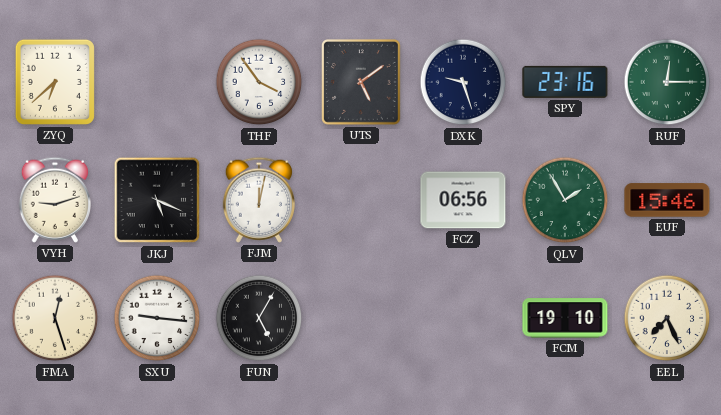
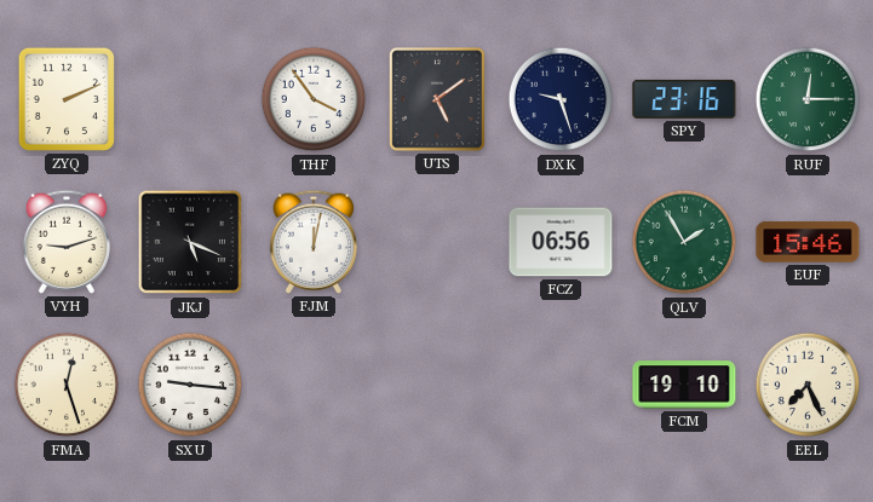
ZYQ: 6:38 -> 2:11
FUN: 5:05 -> none
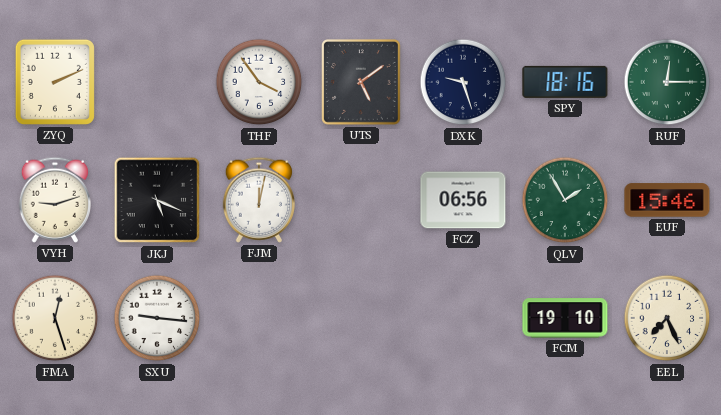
SPY: 23:16 -> 18:16
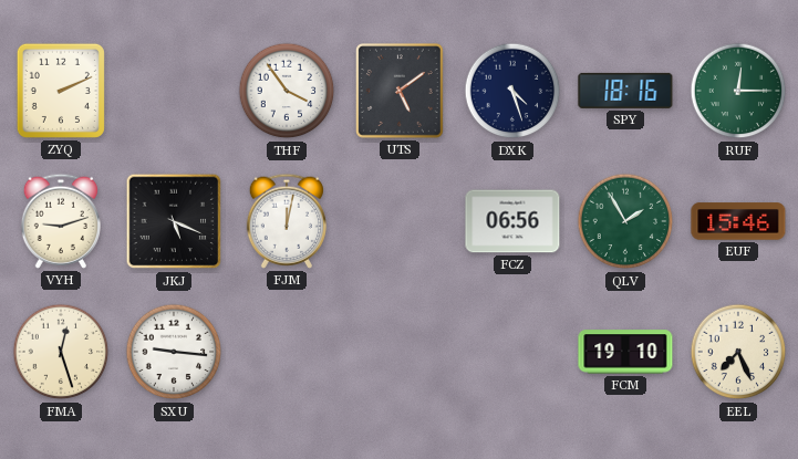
DXK: 9:27 -> 4:27
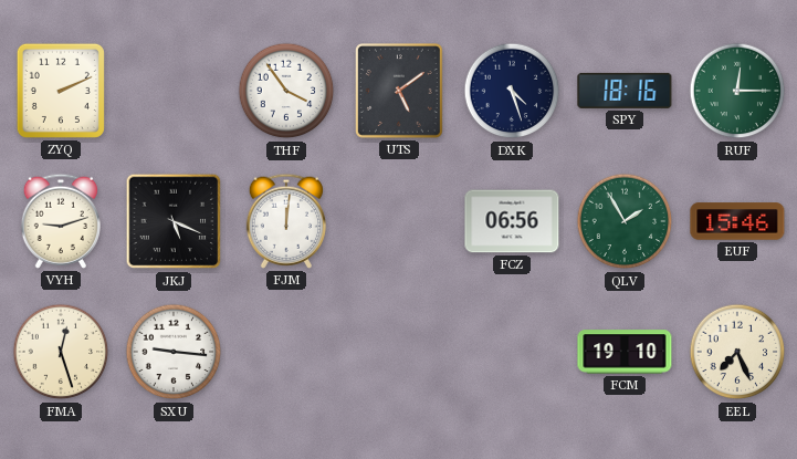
FJM: 12:02 -> 12:01
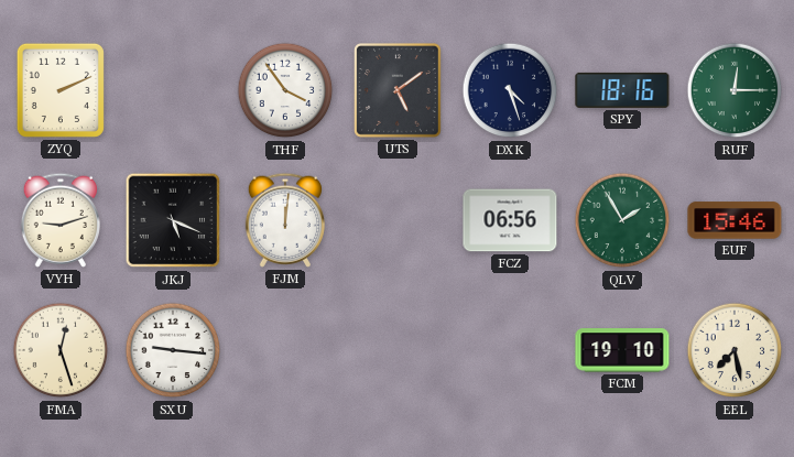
EEL: 7:26 -> 7:28
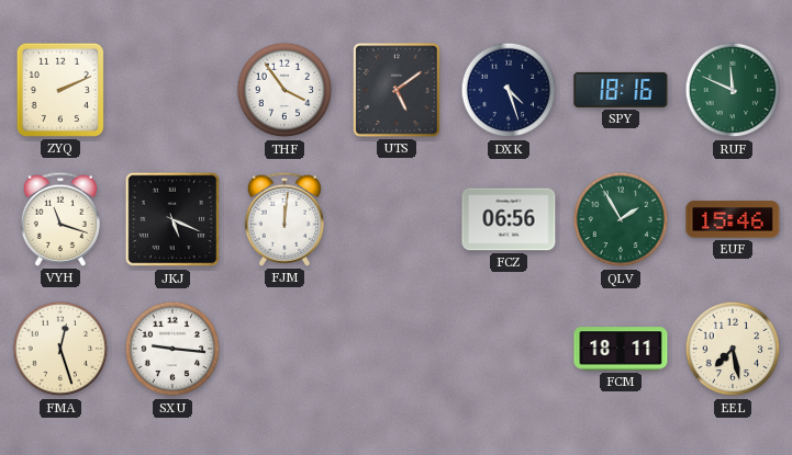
RUF: 12:15 -> 11:49
VYH: 9:12 -> 11:18
FCM: 19:10 -> 18:11
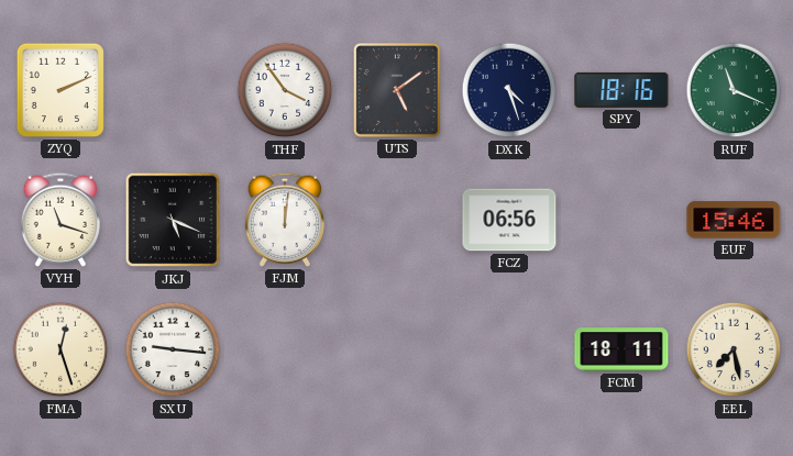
RUF: 11:49 -> 11:19
QLV: 1:55 -> none
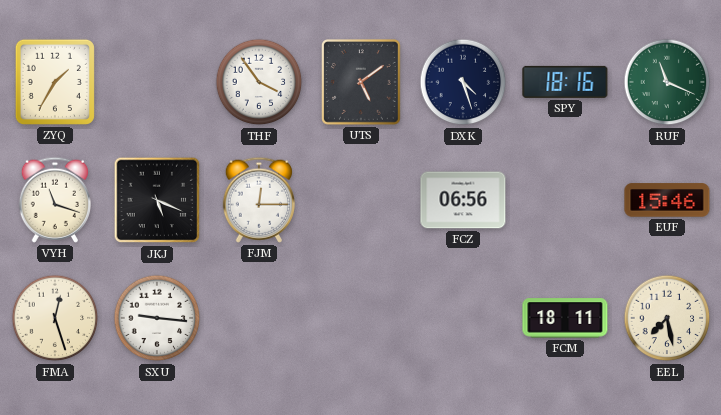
ZYQ: 2:11 -> 1:35
FJM: 12:01 -> 12:15
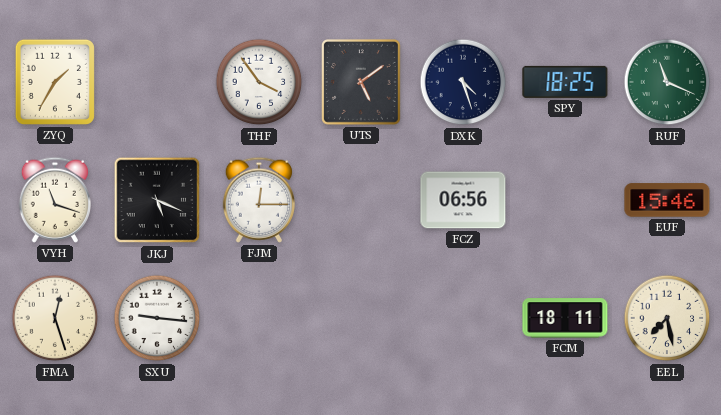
SPY: 18:16 -> 18:25
